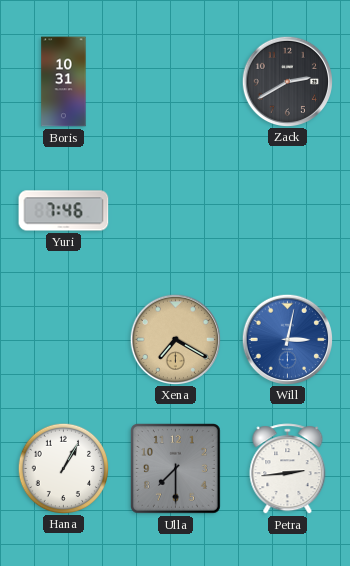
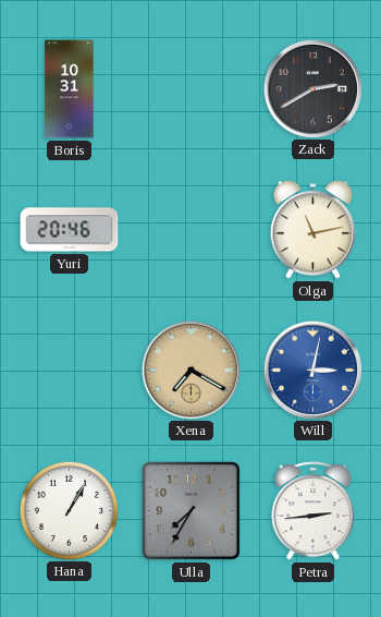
Yuri: 7:46 -> 20:46
Olga: none -> 11:13
Ulla: 7:30 -> 7:35
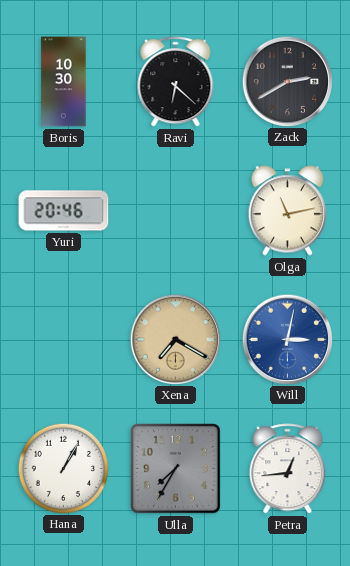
Boris: 10:31 -> 10:30
Ravi: none -> 6:22
Petra: 2:44 -> 12:44
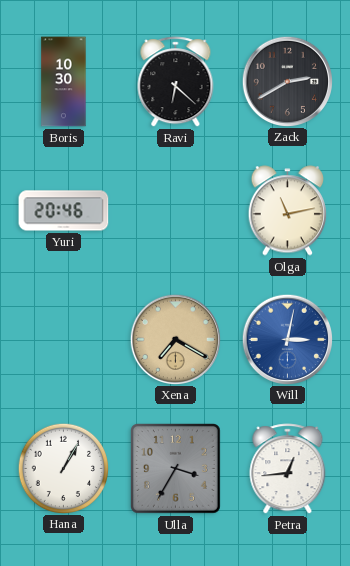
Ulla: 7:35 -> 3:35
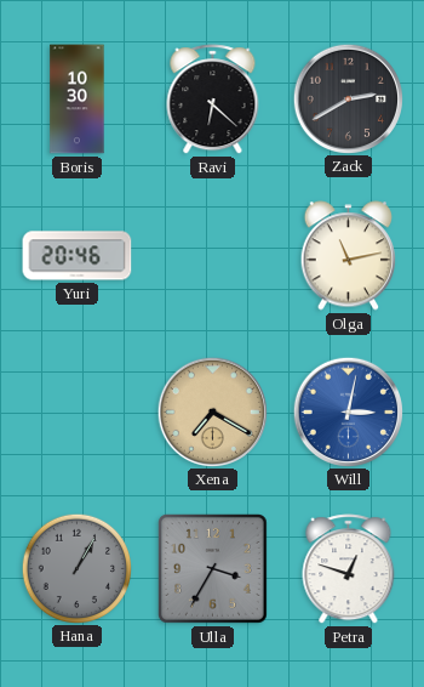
Hana dial: white -> grey
Petra: 12:44 -> 12:48
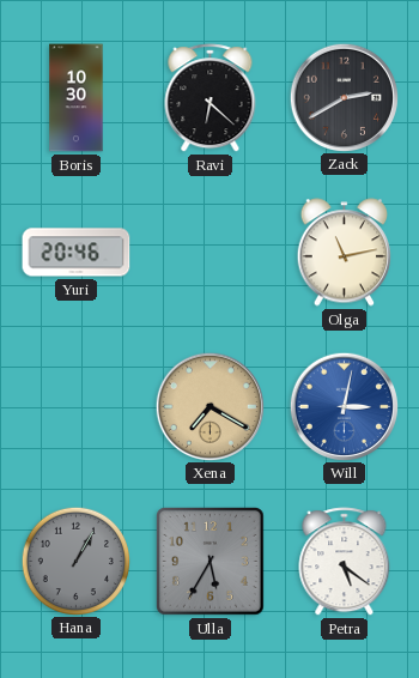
Ulla: 3:35 -> 5:35
Petra: 12:48 -> 5:21
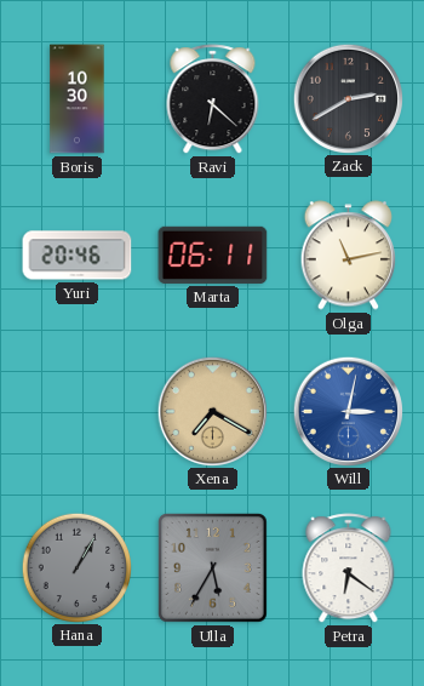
Marta: none -> 06:11
Petra: 5:21 -> 6:21
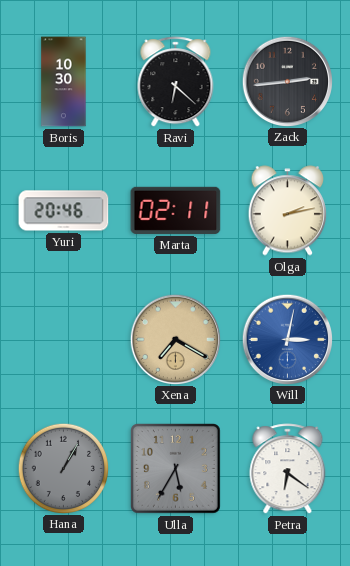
Zack: 2:40 -> 2:44
Marta: 06:11 -> 02:11
Olga: 11:13 -> 2:13
